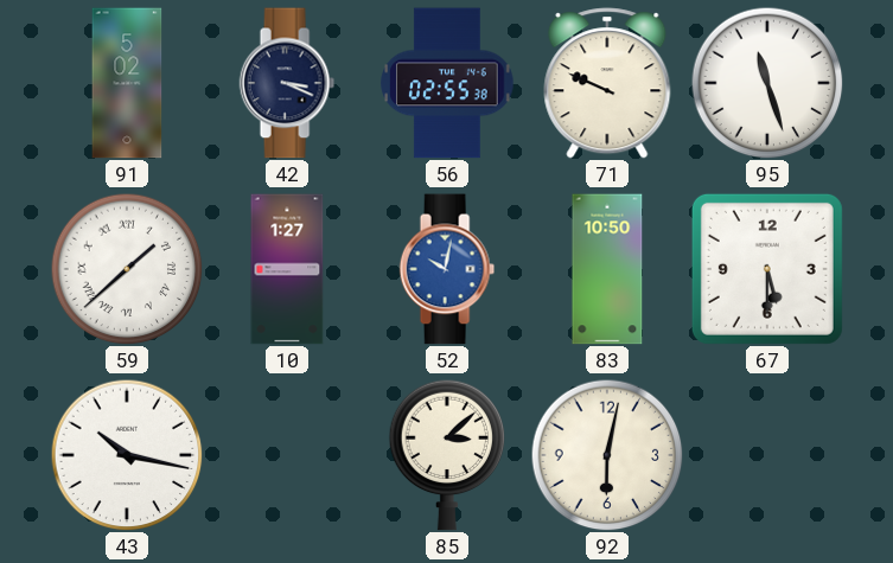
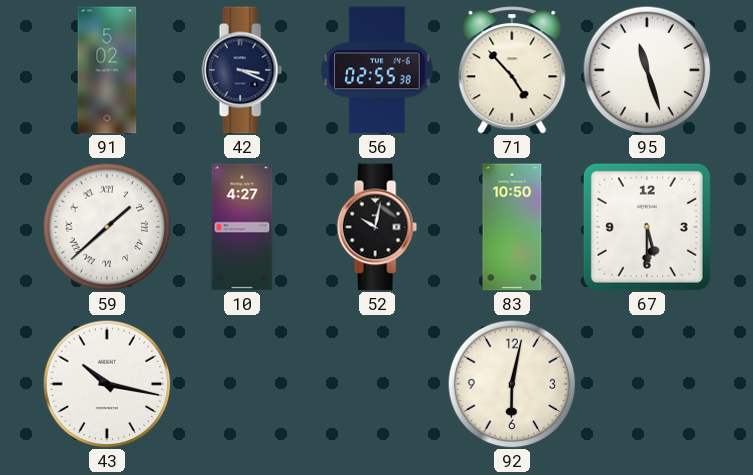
71: 9:49 -> 4:53
10: 1:27 -> 4:27
52 dial: blue -> black
85: 3:08 -> none
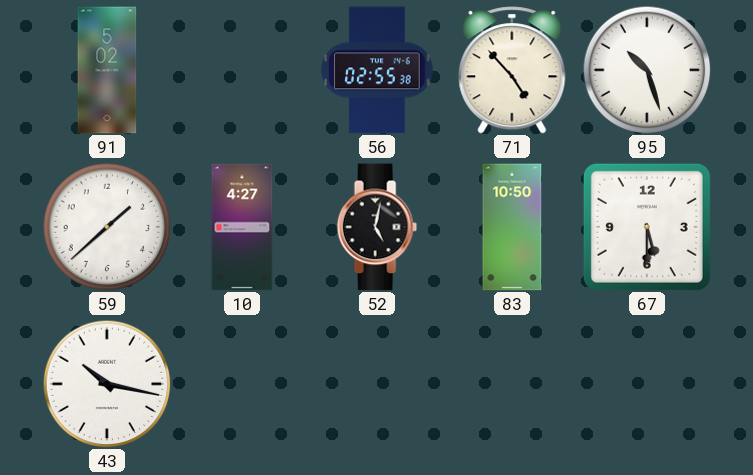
42: 3:19 -> none
95: 11:27 -> 10:27
59 numerals: Roman -> Arabic
52: 10:02 -> 5:02
92: 6:02 -> none
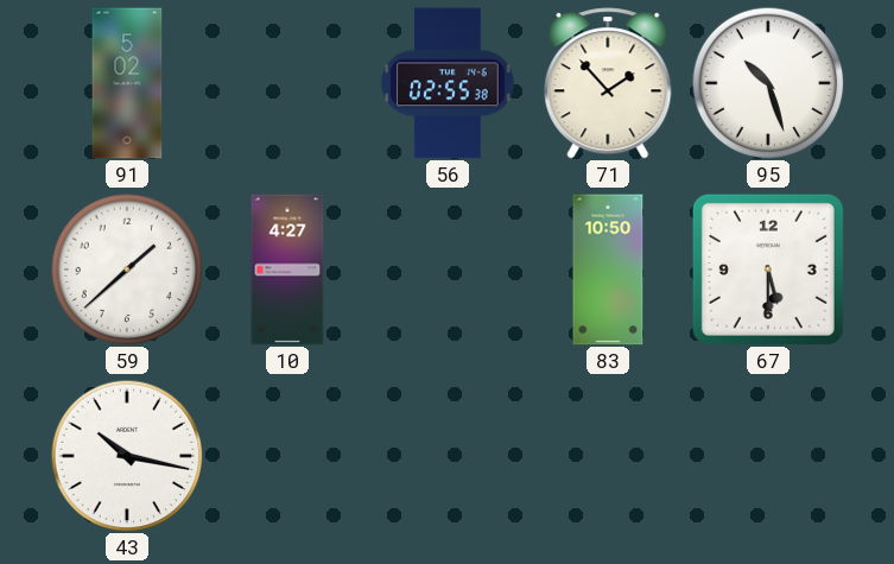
71: 4:53 -> 1:53
52: 5:02 -> none
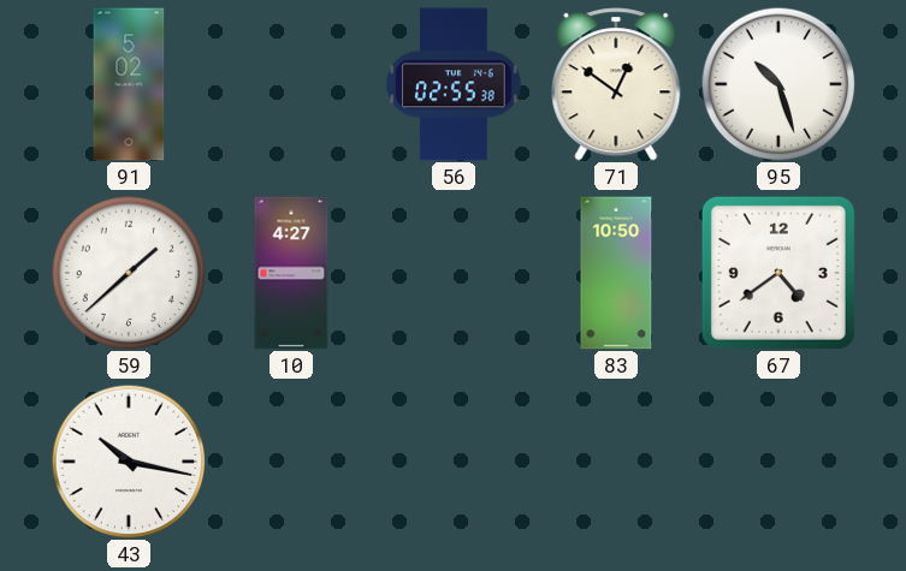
71: 1:53 -> 12:51
67: 5:30 -> 4:39
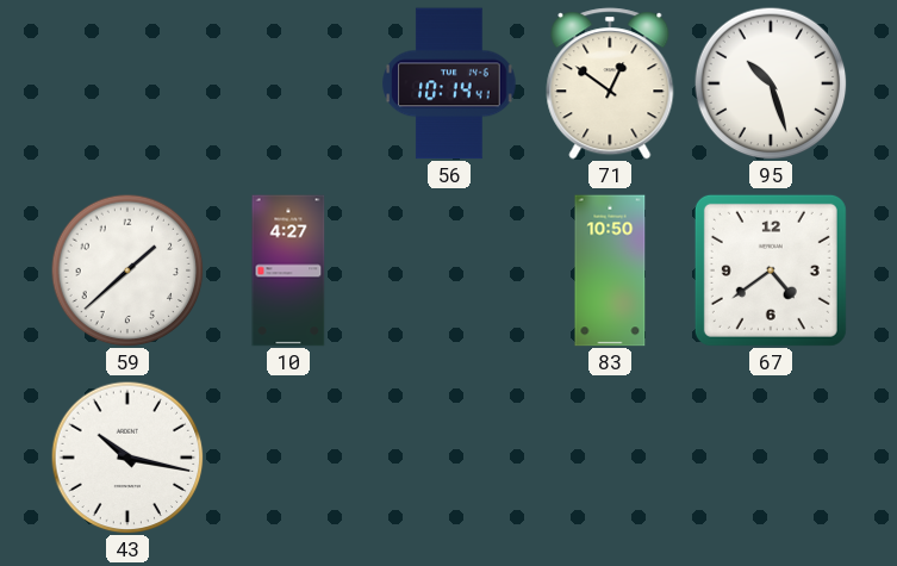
91: 5:02 -> none
56: 02:55 -> 10:14
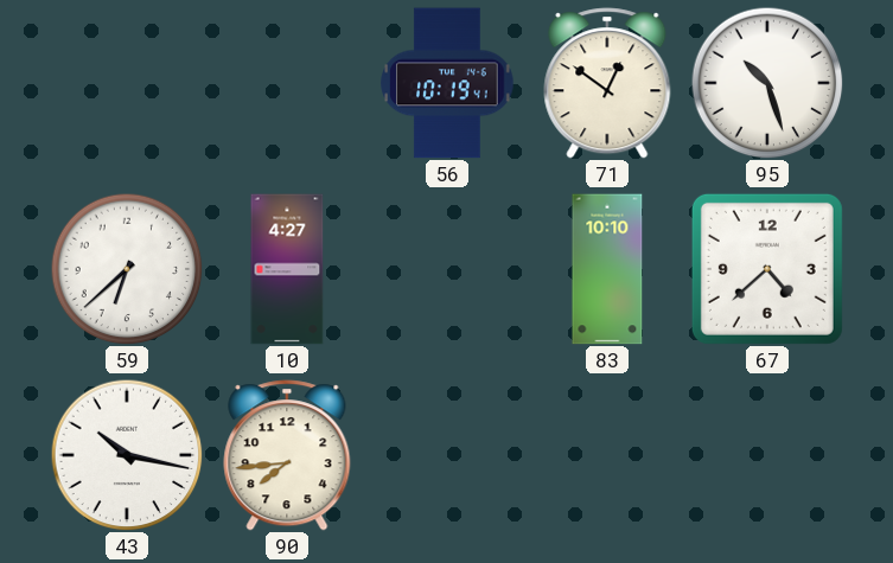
56: 10:14 -> 10:19
59: 1:38 -> 6:38
83: 10:50 -> 10:10
67: 4:39 -> 4:38
90: none -> 7:44
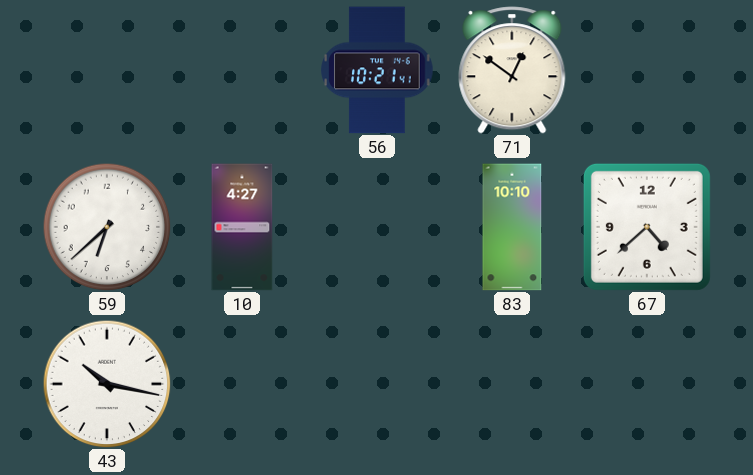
56: 10:19 -> 10:21
95: 10:27 -> none
90: 7:44 -> none
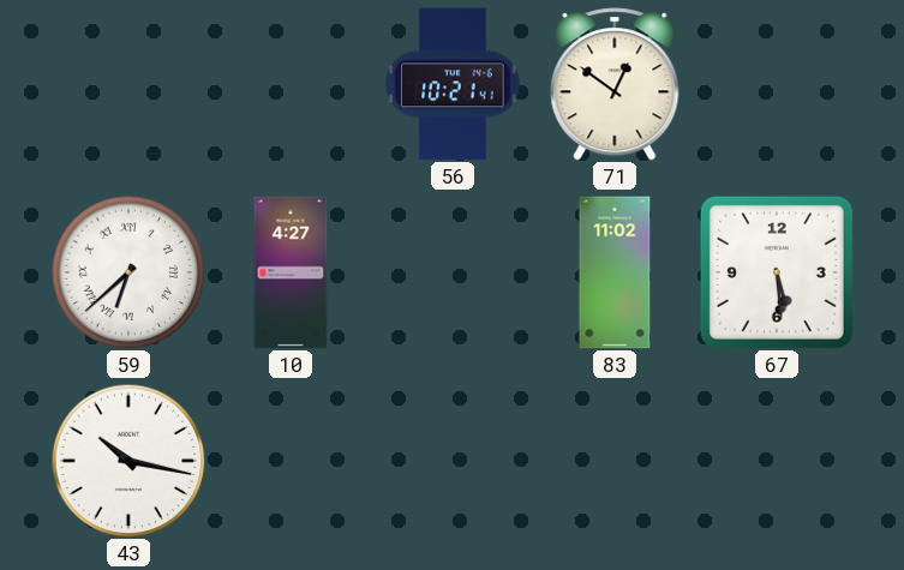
59 numerals: Arabic -> Roman
83: 10:10 -> 11:02
67: 4:38 -> 5:29
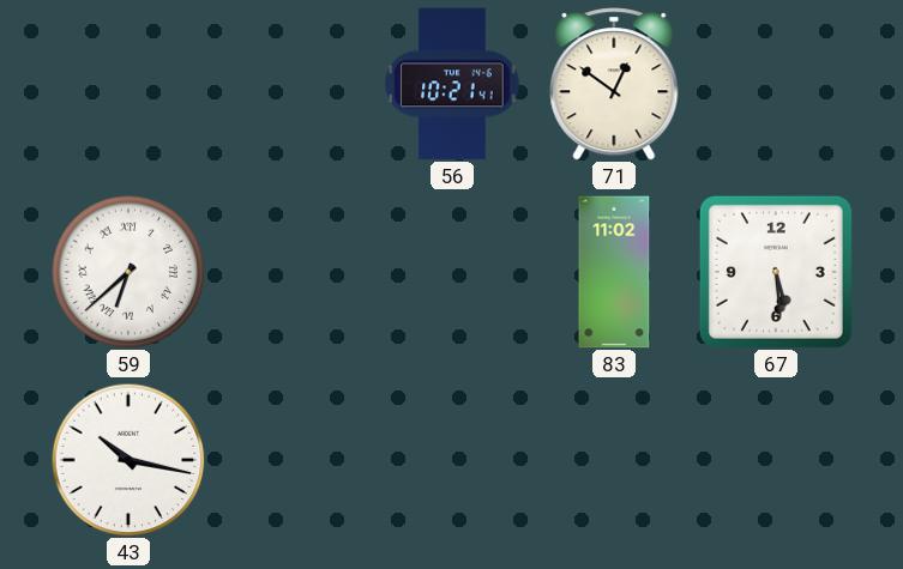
10: 4:27 -> none
